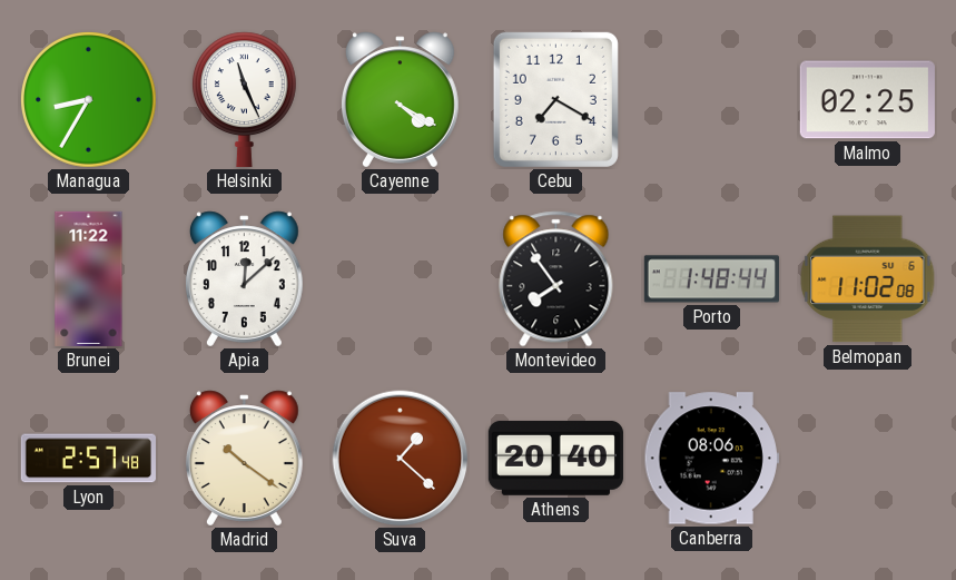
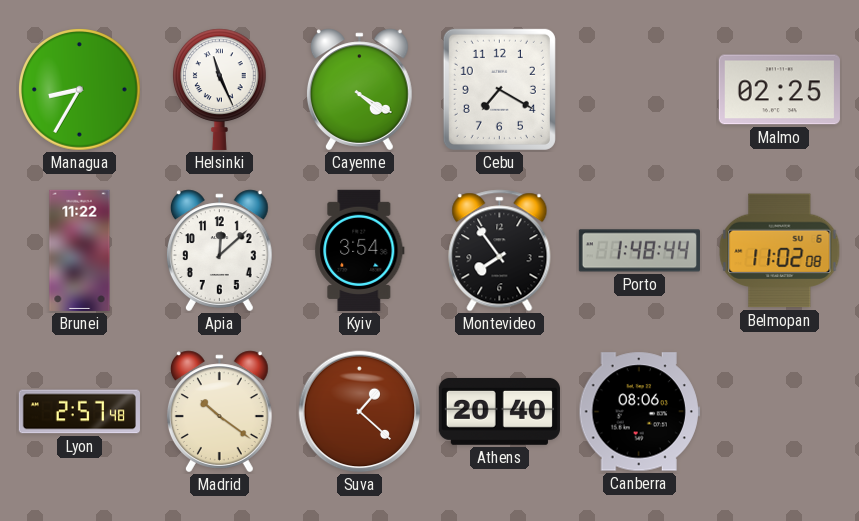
Kyiv: none -> 3:54
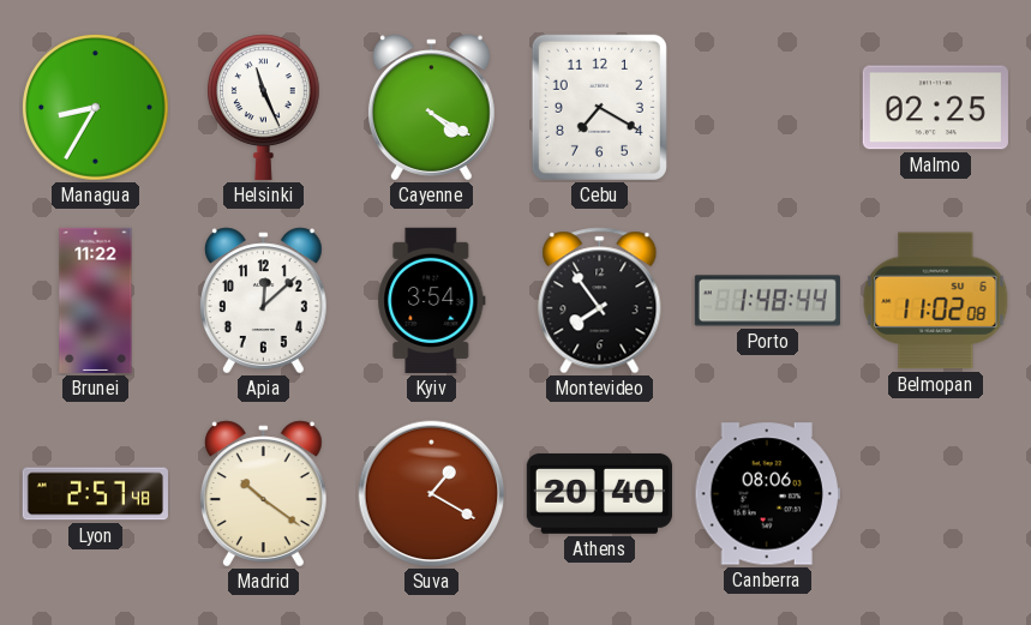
Suva: 1:22 -> 1:20
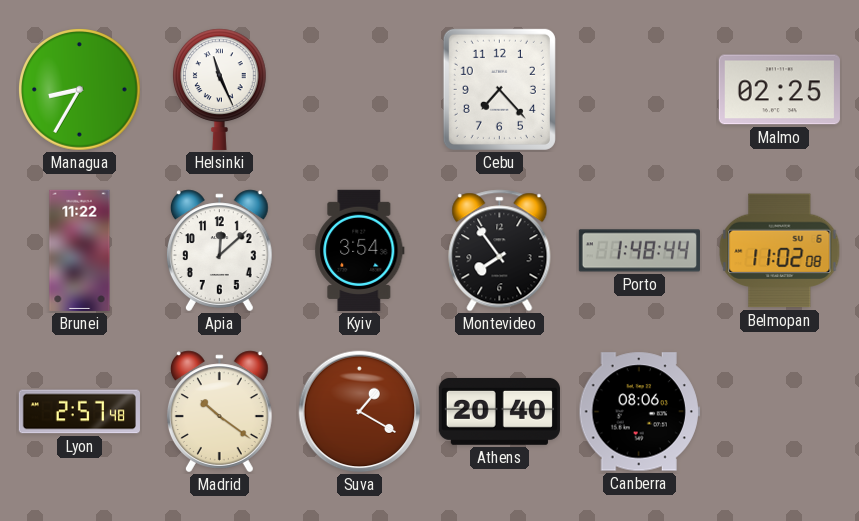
Cayenne: 4:20 -> none
Cebu: 7:20 -> 7:23
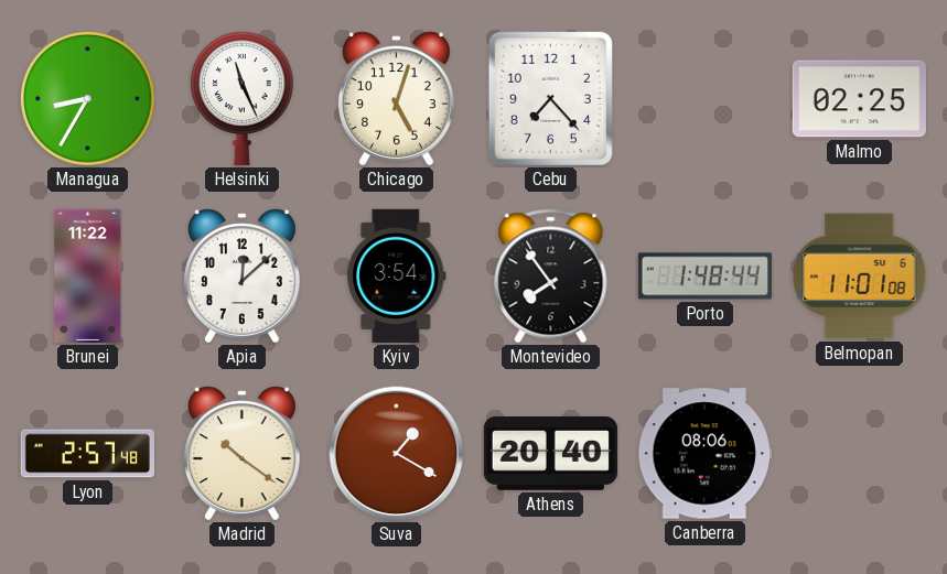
Chicago: none -> 5:03
Belmopan: 11:02 -> 11:01
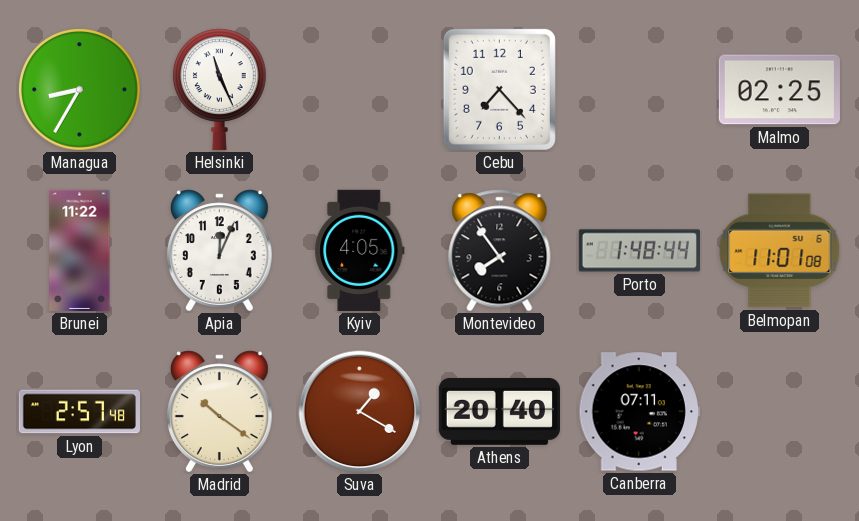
Chicago: 5:03 -> none
Apia: 12:08 -> 12:04
Kyiv: 3:54 -> 4:05
Canberra: 08:06 -> 07:11
